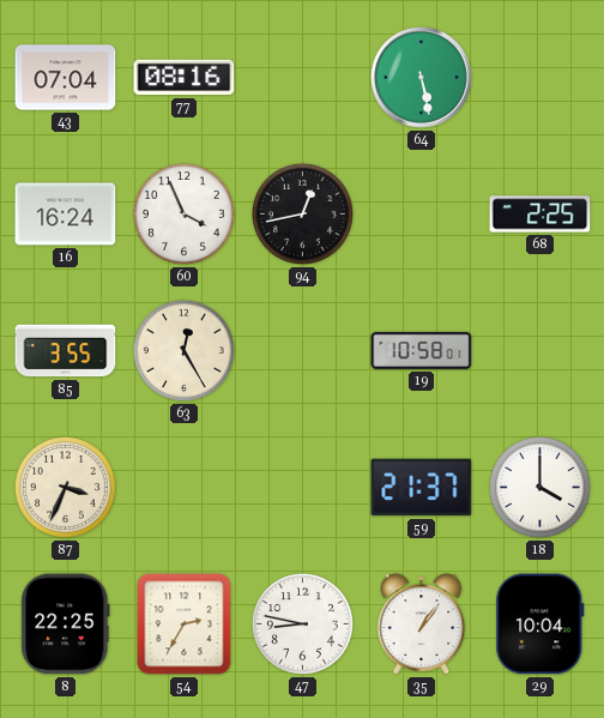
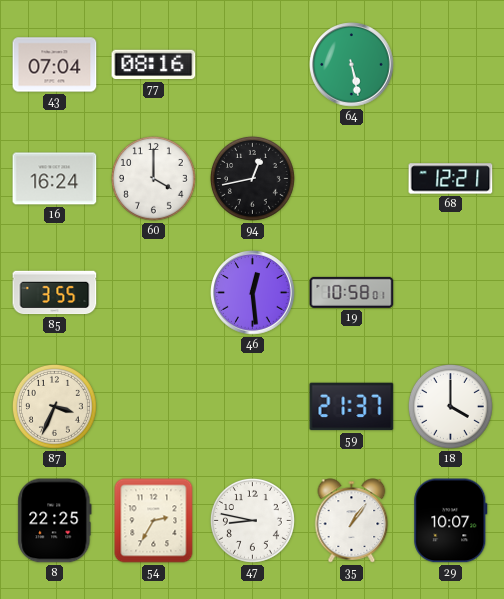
60: 3:56 -> 4:00
68: 2:25 -> 12:21
63: 12:25 -> none
46: none -> 12:29
29: 10:04 -> 10:07
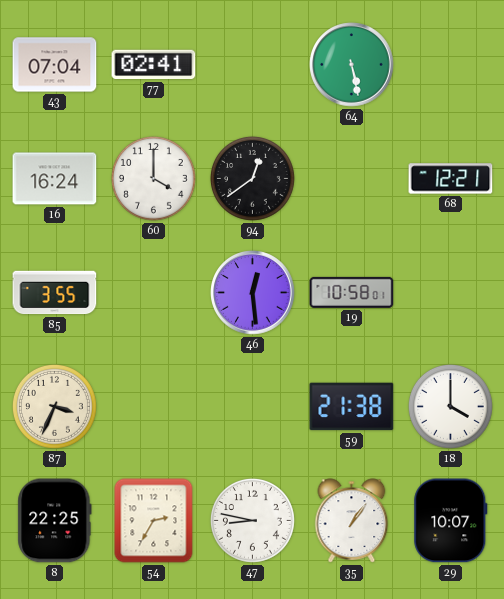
77: 08:16 -> 02:41
94: 12:43 -> 12:39
59: 21:37 -> 21:38
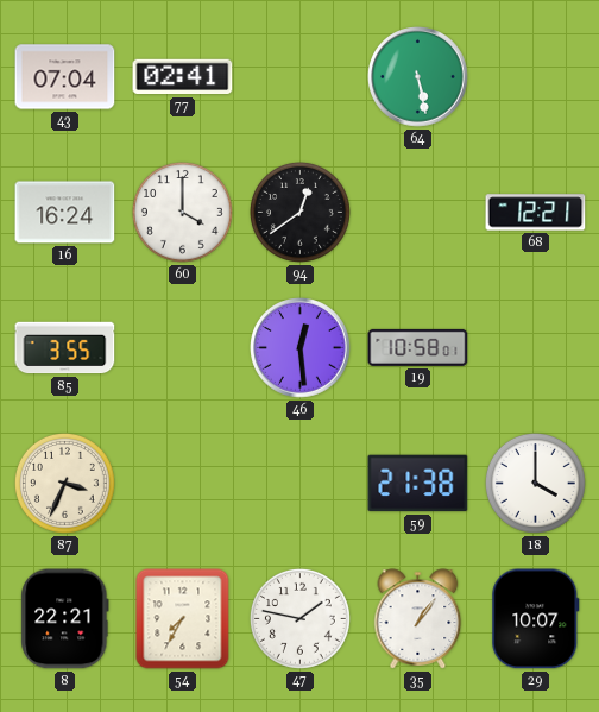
8: 22:25 -> 22:21
54: 2:35 -> 7:35
47: 8:47 -> 1:47
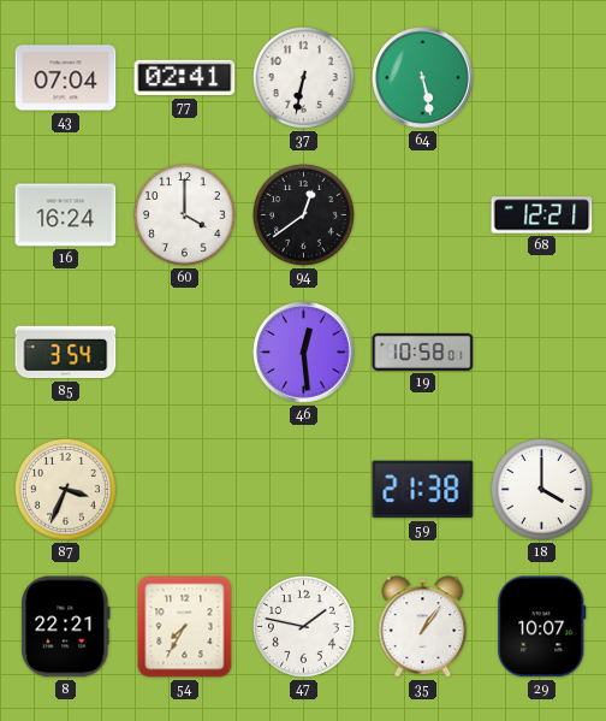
37: none -> 6:32
85: 3:55 -> 3:54
